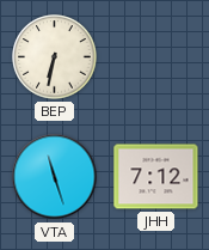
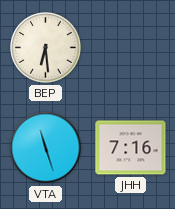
BEP: 6:32 -> 6:29
JHH: 7:12 -> 7:16
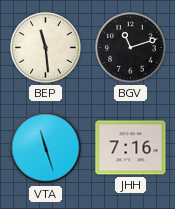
BEP: 6:29 -> 11:29
BGV: none -> 11:12
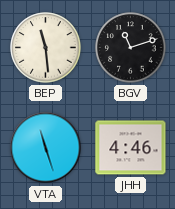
JHH: 7:16 -> 4:46
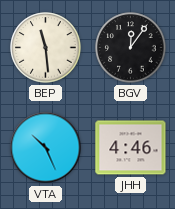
BGV: 11:12 -> 12:06
VTA: 11:27 -> 10:26
